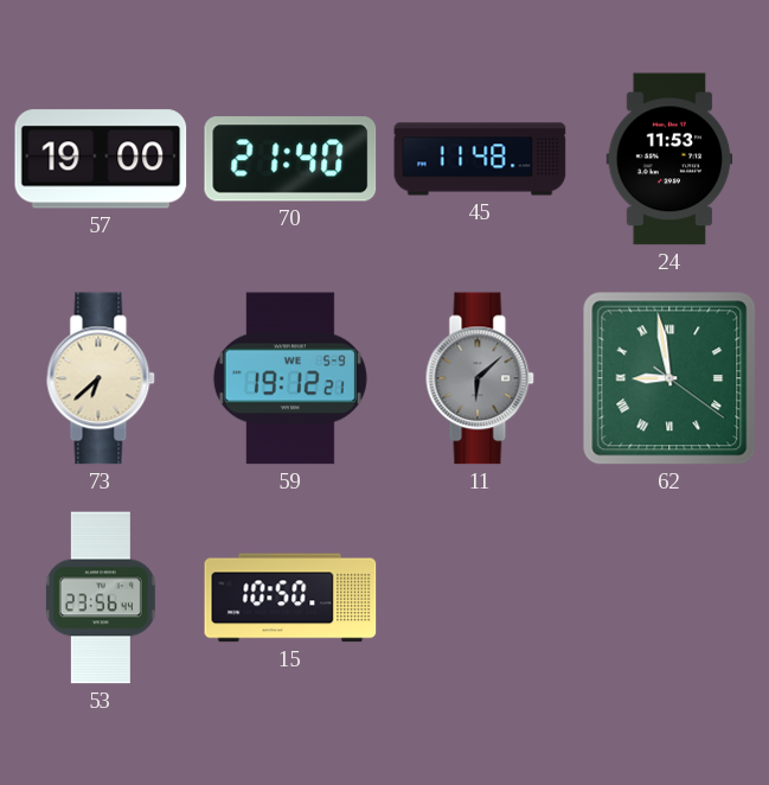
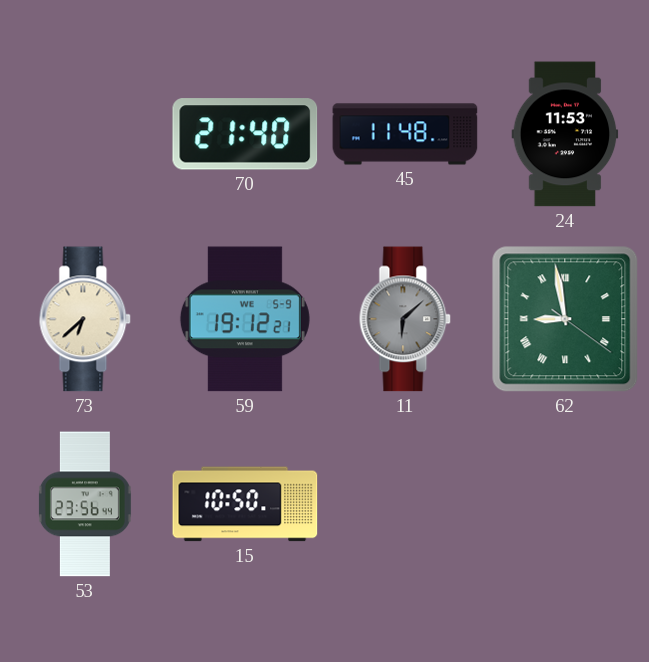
57: 19:00 -> none
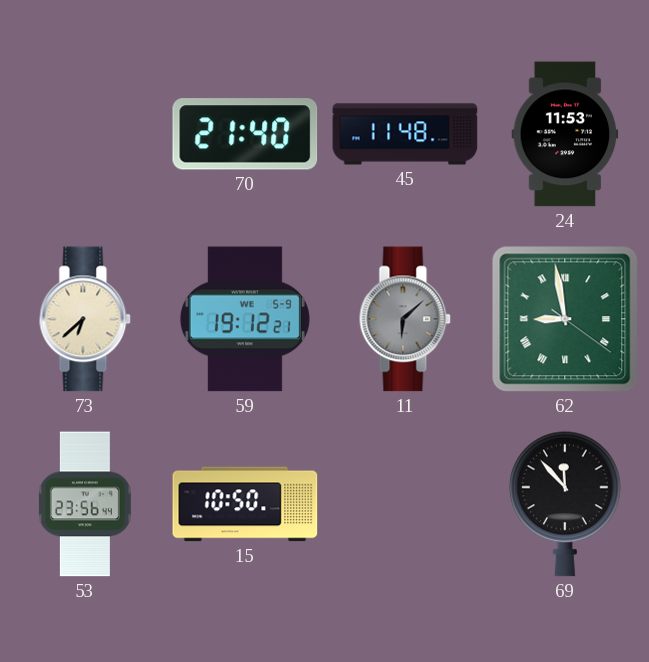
69: none -> 11:53
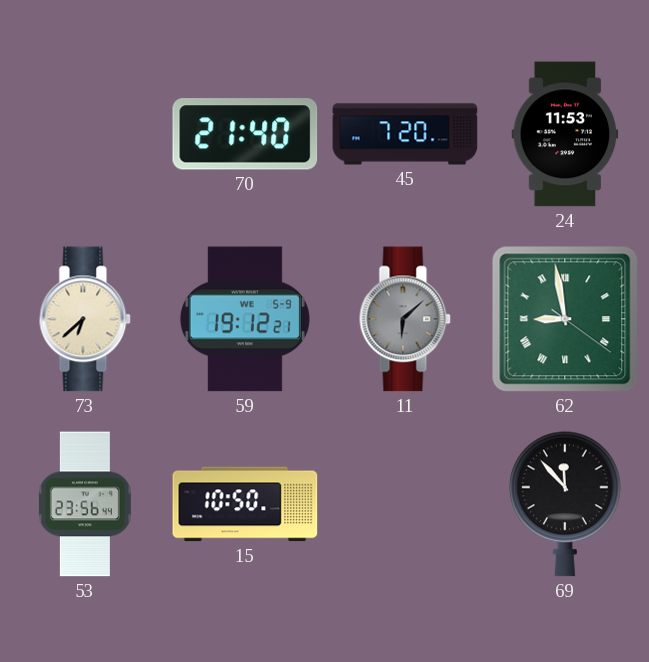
45: 11:48 -> 7:20
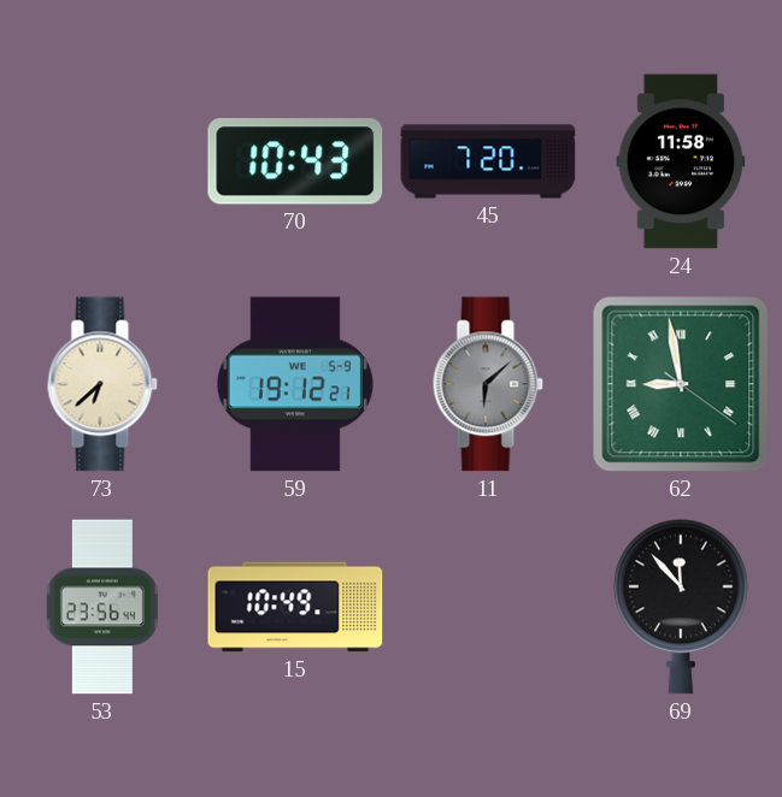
70: 21:40 -> 10:43
24: 11:53 -> 11:58
15: 10:50 -> 10:49
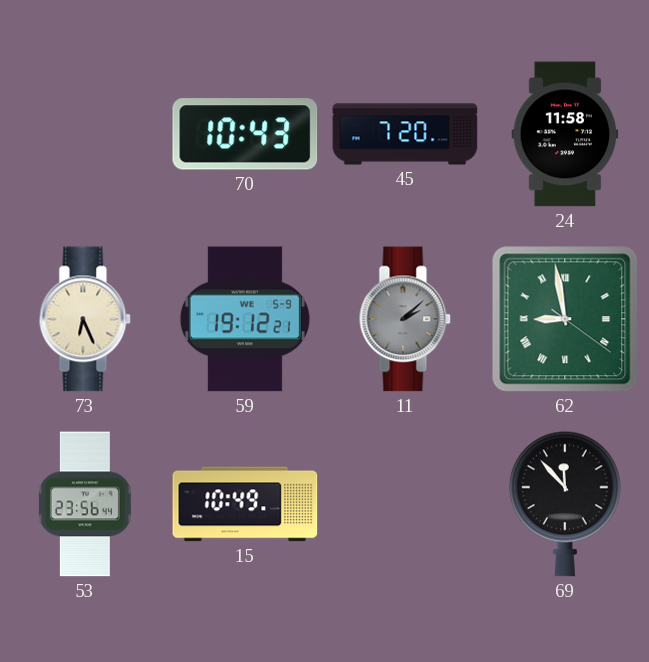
73: 6:38 -> 6:26
11: 6:08 -> 2:08
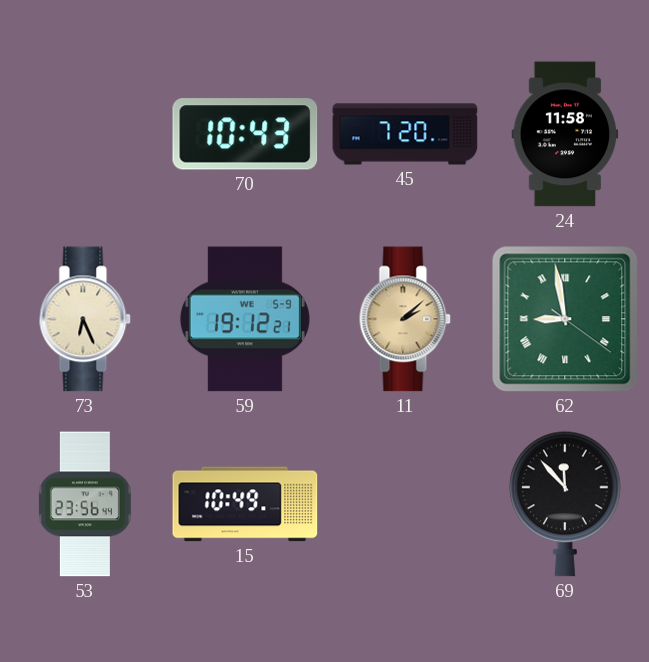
11 dial: grey -> champagne
